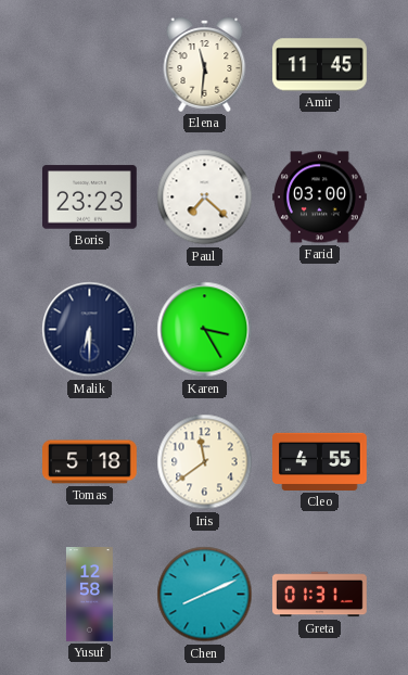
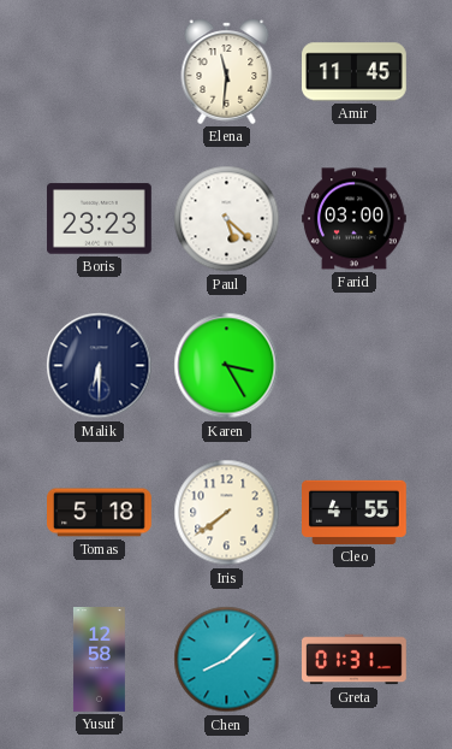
Paul: 7:22 -> 5:22
Iris: 11:39 -> 7:39
Chen: 8:11 -> 8:08
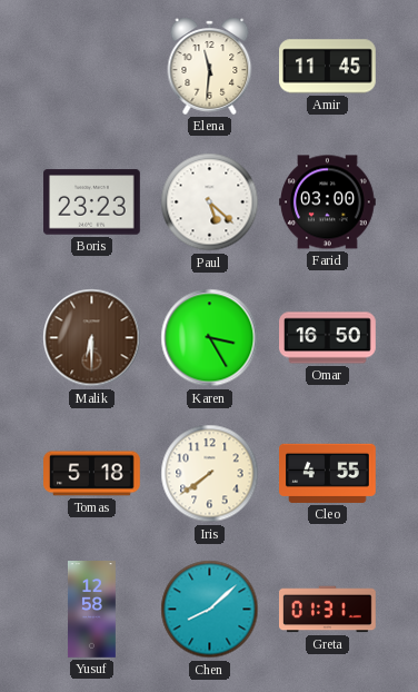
Malik dial: navy -> brown
Omar: none -> 16:50
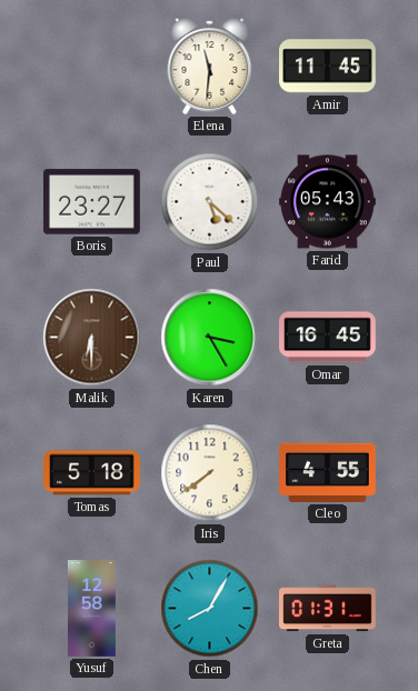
Boris: 23:23 -> 23:27
Farid: 03:00 -> 05:43
Omar: 16:50 -> 16:45
Chen: 8:08 -> 8:05
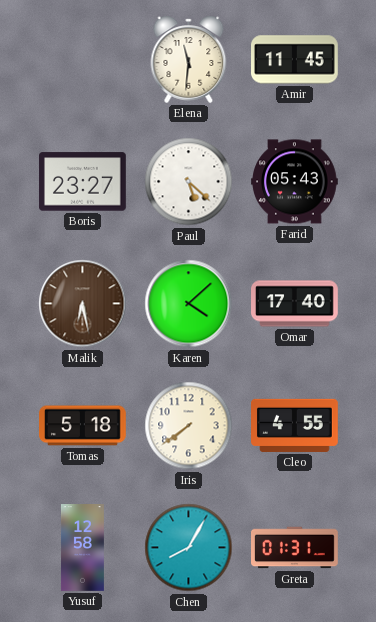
Malik: 6:30 -> 6:28
Karen: 3:25 -> 4:08
Omar: 16:45 -> 17:40
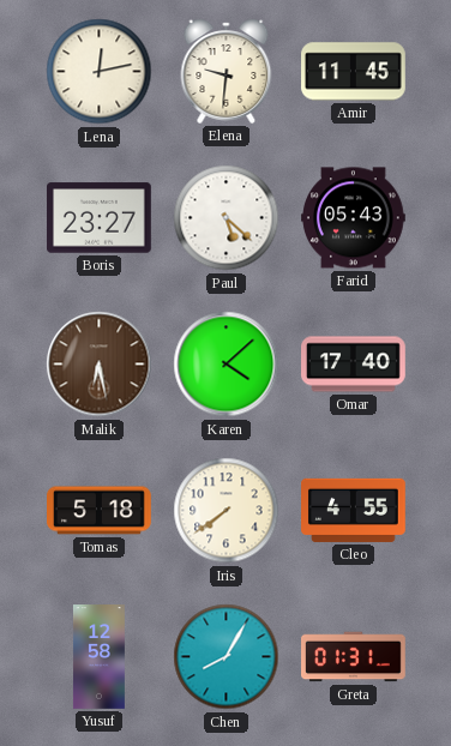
Lena: none -> 12:13
Elena: 11:31 -> 9:31
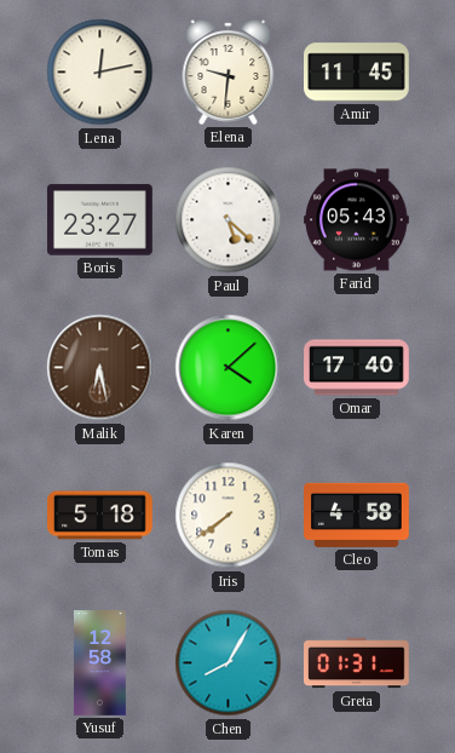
Cleo: 4:55 -> 4:58
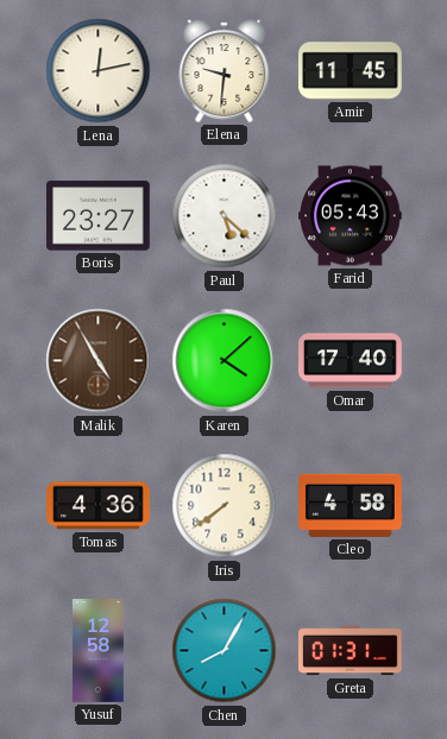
Malik: 6:28 -> 4:55
Tomas: 5:18 -> 4:36
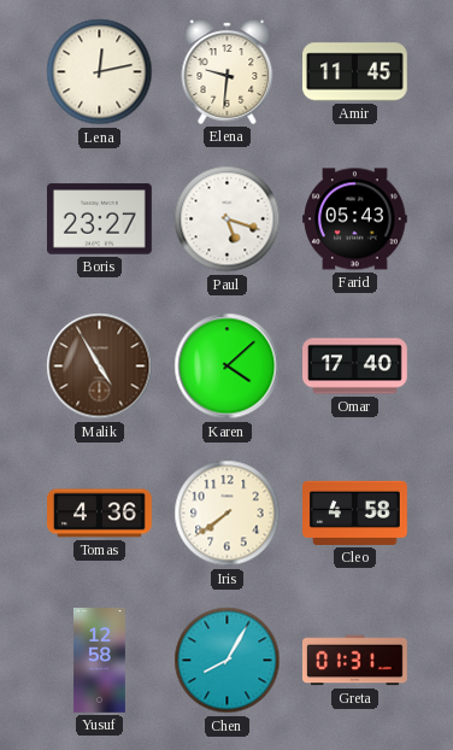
Paul: 5:22 -> 5:18
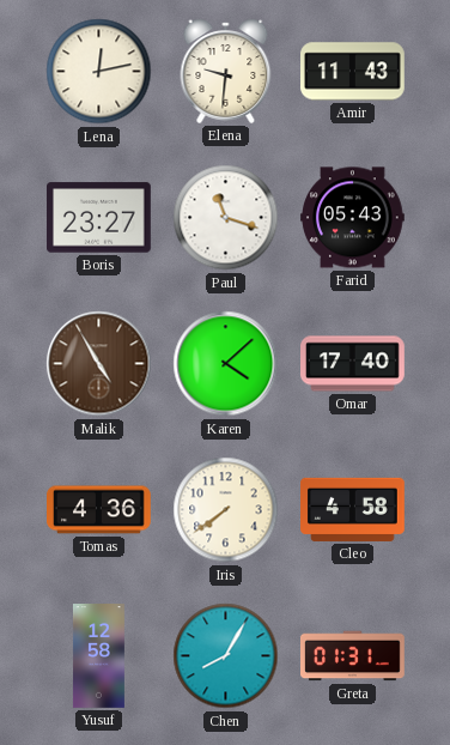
Amir: 11:45 -> 11:43
Paul: 5:18 -> 11:18
